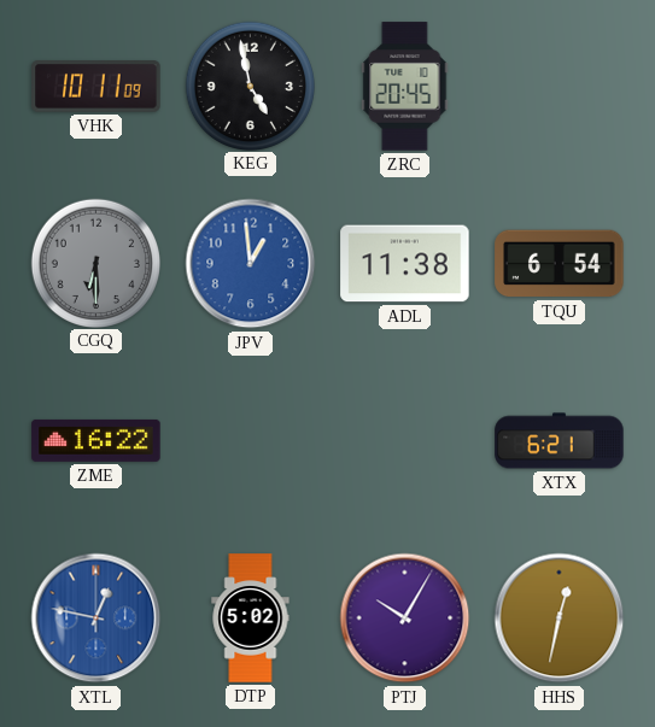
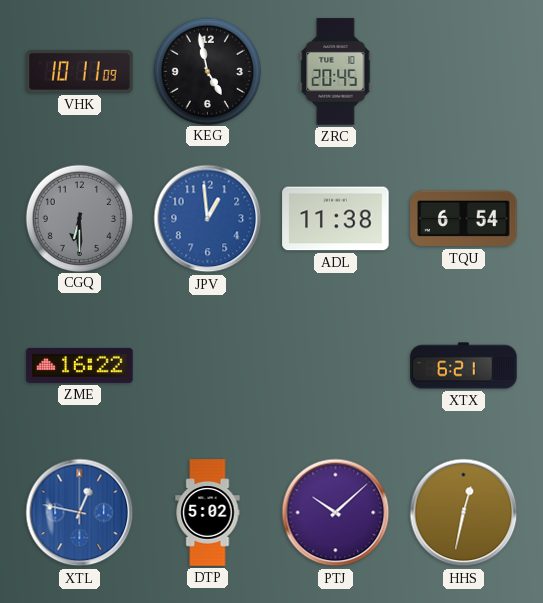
PTJ: 10:05 -> 10:08
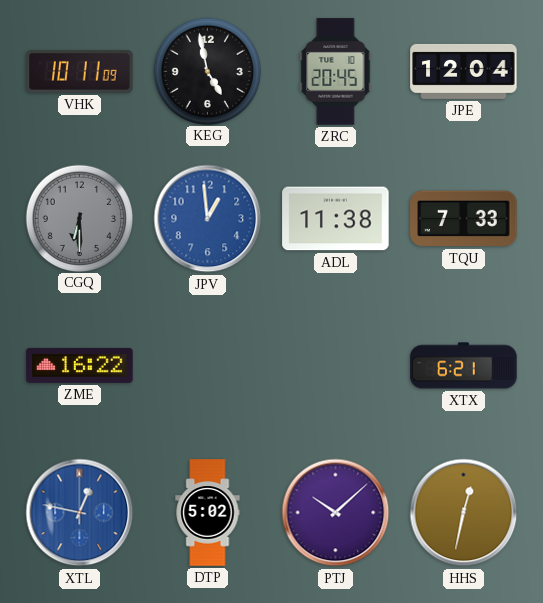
JPE: none -> 12:04
TQU: 6:54 -> 7:33
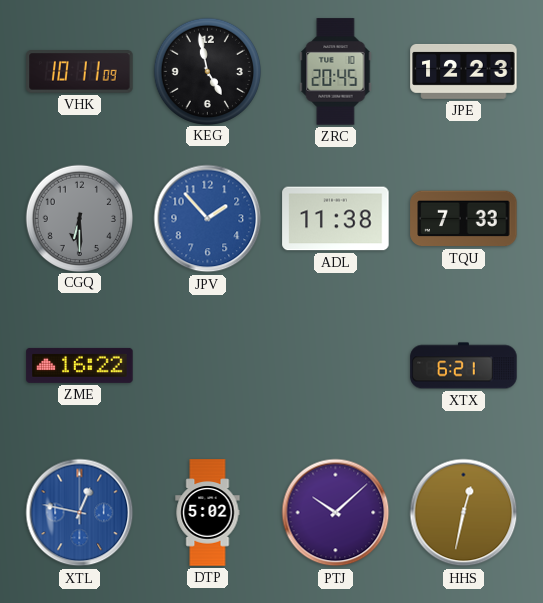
JPE: 12:04 -> 12:23
JPV: 12:59 -> 1:53
